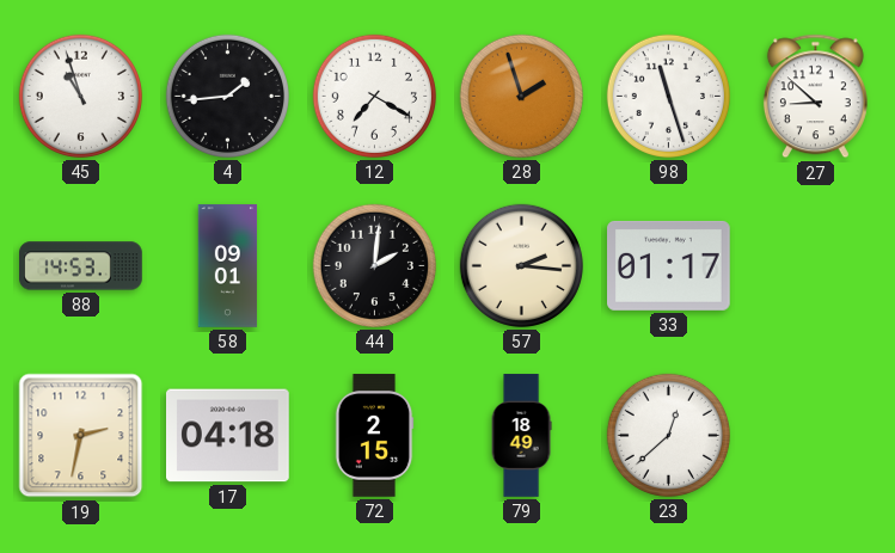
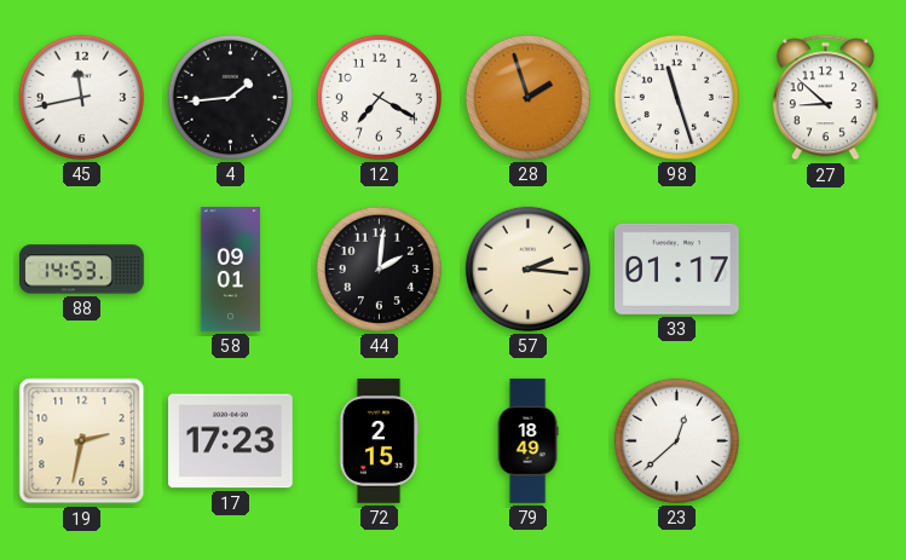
45: 10:57 -> 11:43
17: 04:18 -> 17:23
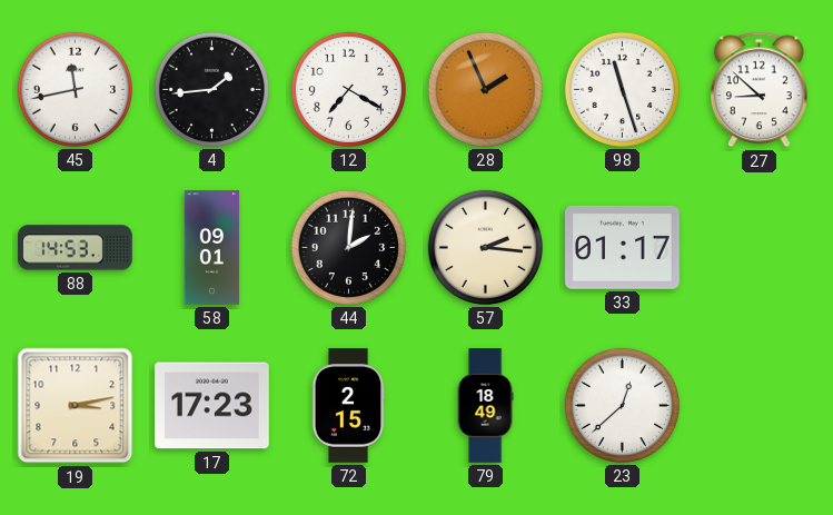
28: 1:57 -> 1:56
19: 2:32 -> 3:13
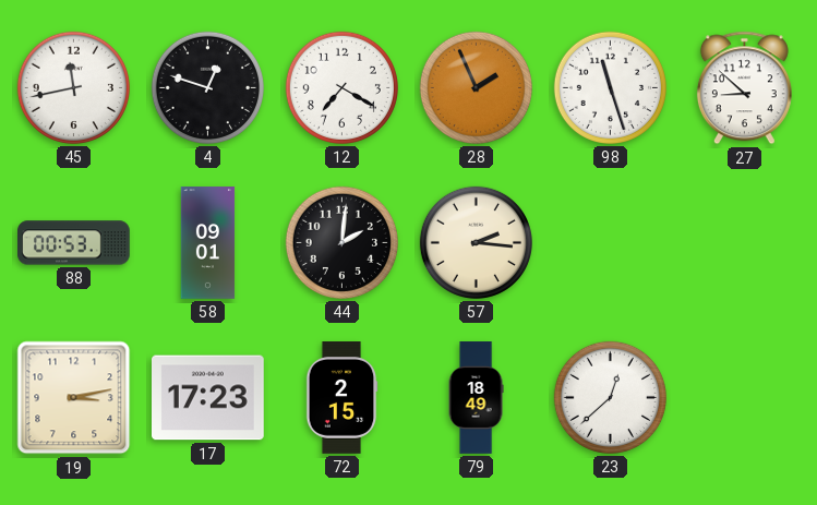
4: 1:44 -> 12:48
88: 14:53 -> 00:53
33: 01:17 -> none
